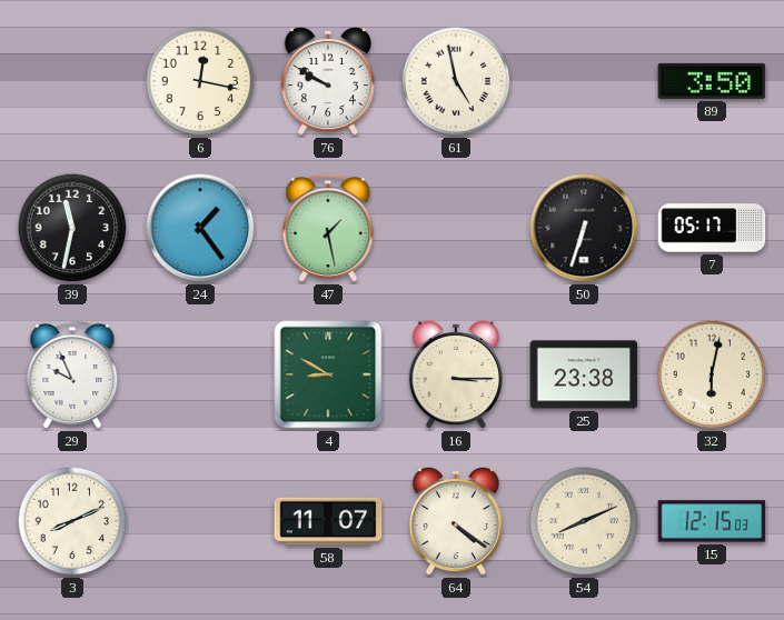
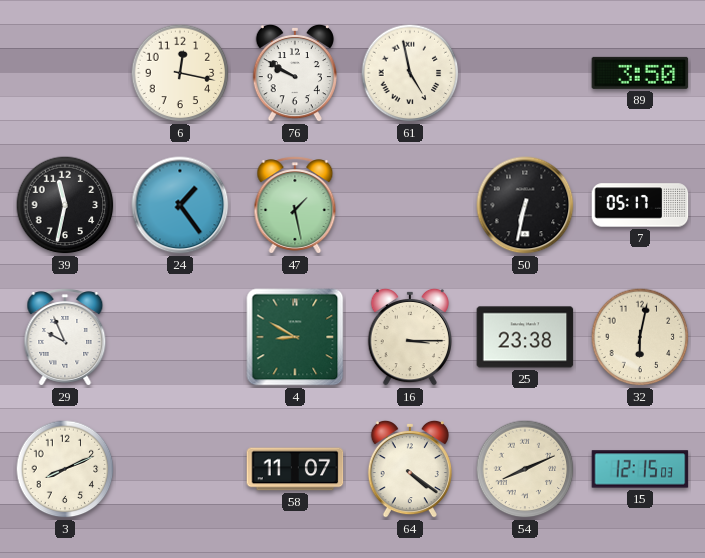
50: 6:33 -> 6:32
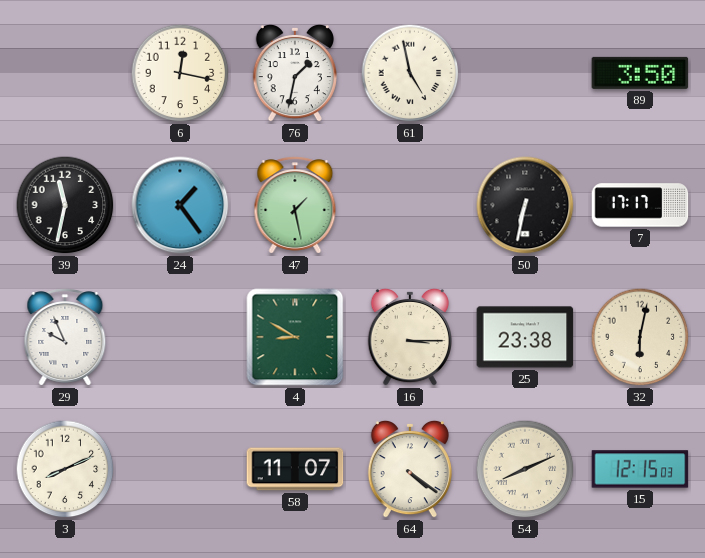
76: 9:50 -> 1:32
7: 05:17 -> 17:17
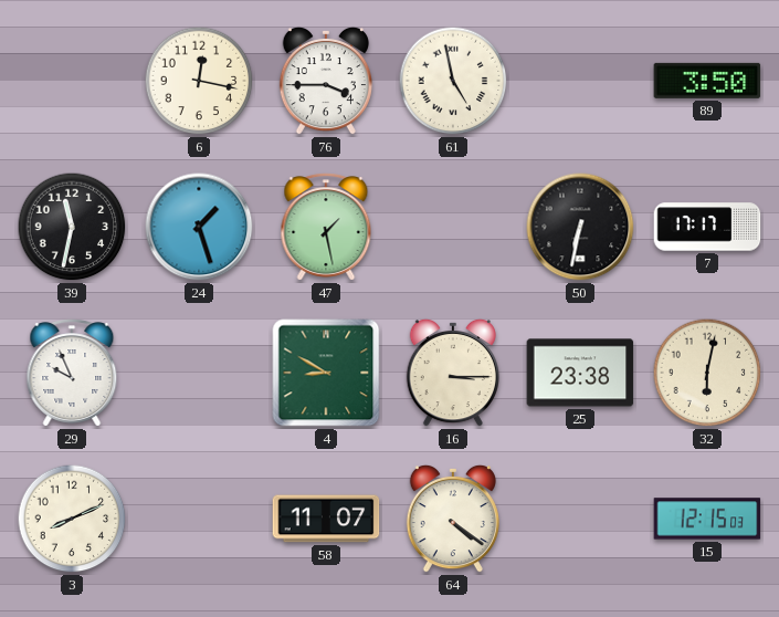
76: 1:32 -> 3:45
24: 1:24 -> 1:27
54: 8:11 -> none
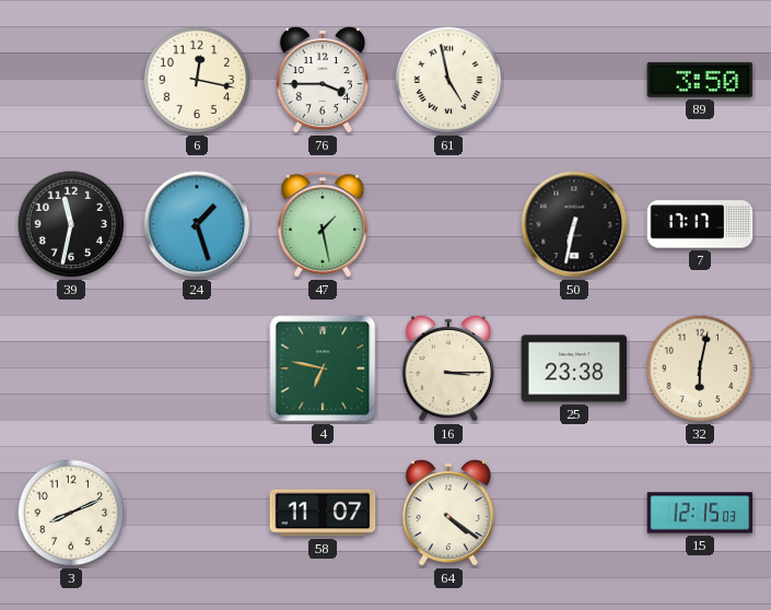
29: 9:56 -> none
4: 8:50 -> 6:47
